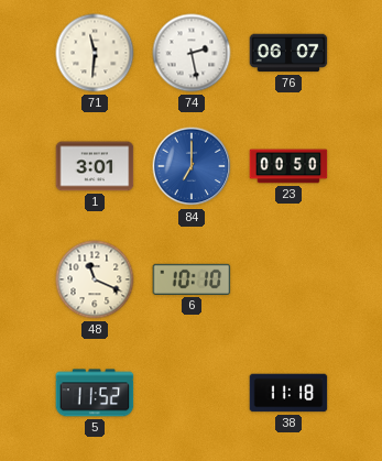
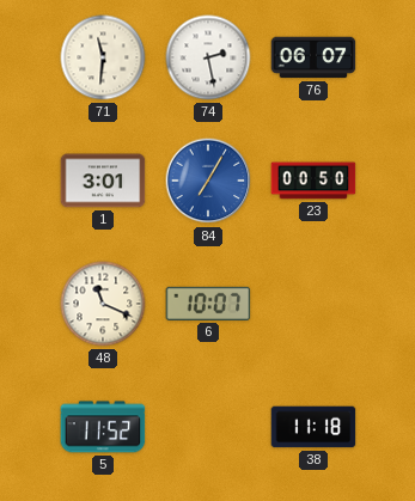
84: 7:00 -> 7:05
6: 10:10 -> 10:07
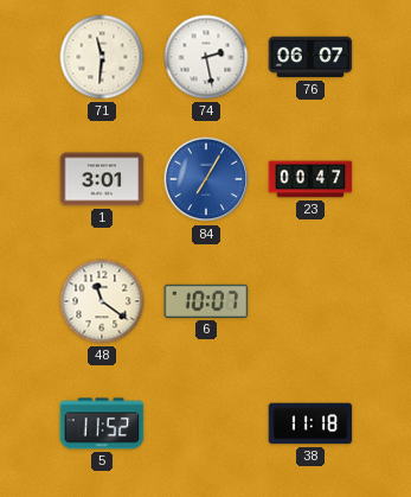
23: 00:50 -> 00:47
48: 11:19 -> 11:21
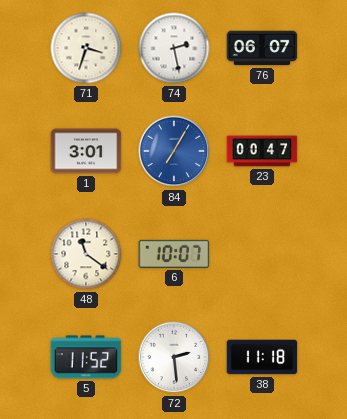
71: 11:31 -> 3:33
72: none -> 2:29
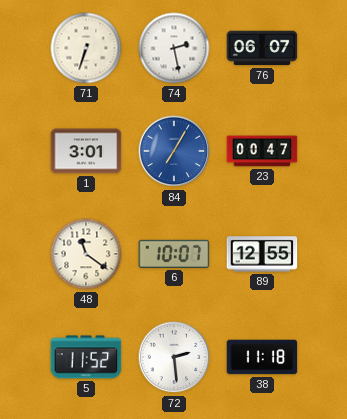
71: 3:33 -> 6:33
89: none -> 12:55
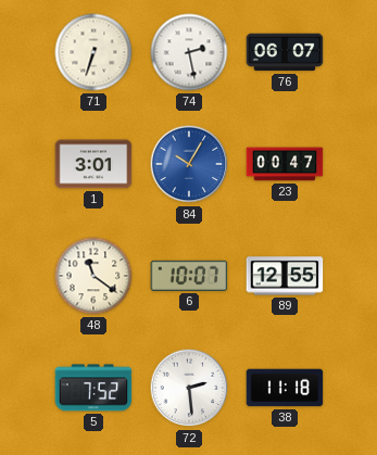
84: 7:05 -> 10:05
5: 11:52 -> 7:52
